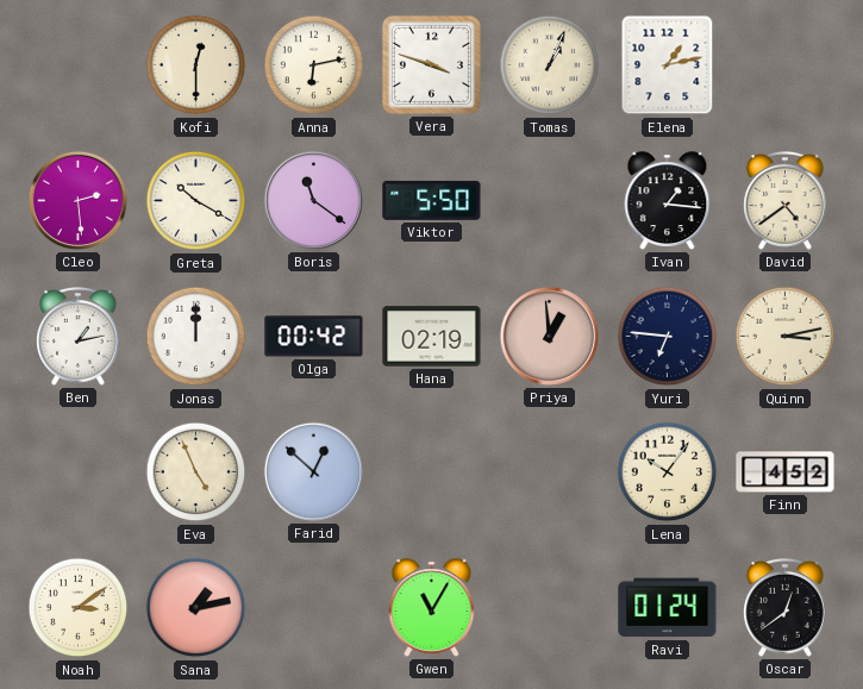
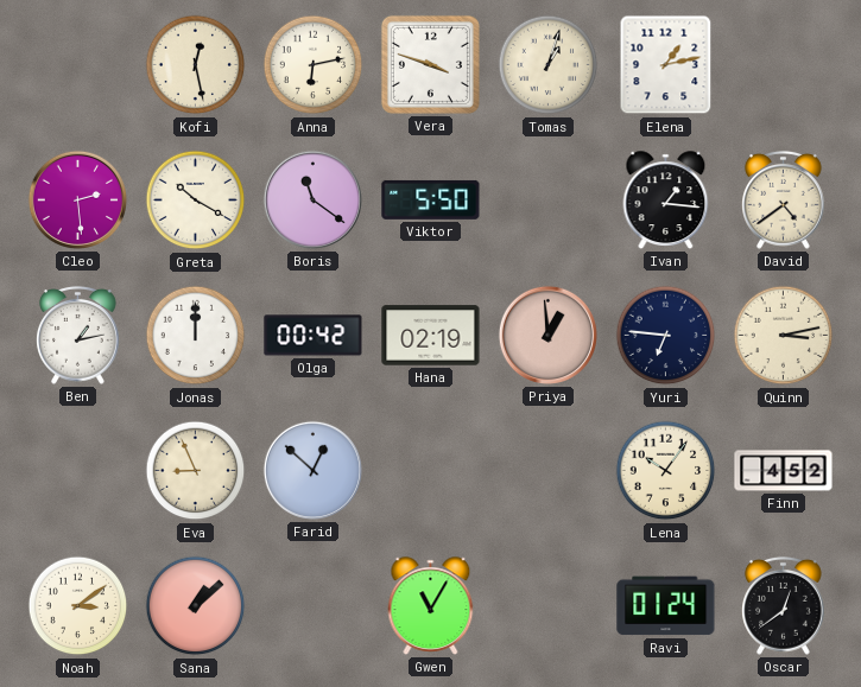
Kofi: 12:30 -> 12:28
Tomas: 1:04 -> 1:03
Eva: 4:56 -> 8:56
Sana: 1:13 -> 1:08
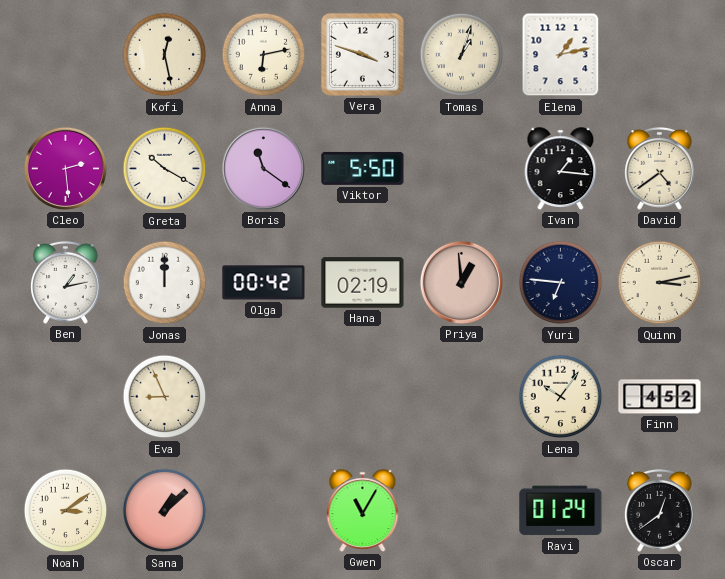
Farid: 12:52 -> none
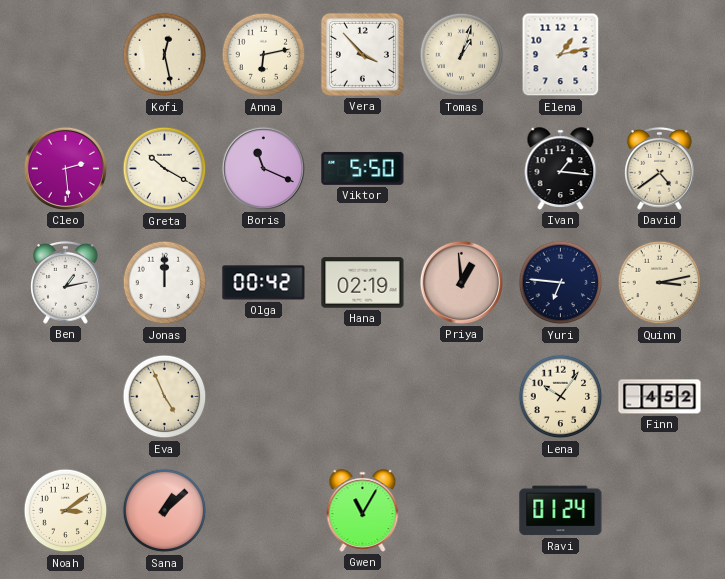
Vera: 3:48 -> 3:53
Boris: 11:21 -> 11:19
Eva: 8:56 -> 4:56
Oscar: 12:39 -> none
